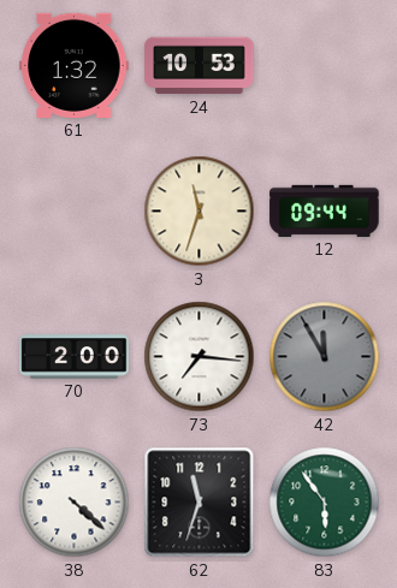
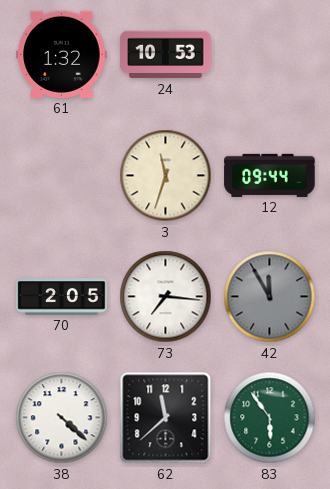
70: 2:00 -> 2:05
62: 11:33 -> 11:38
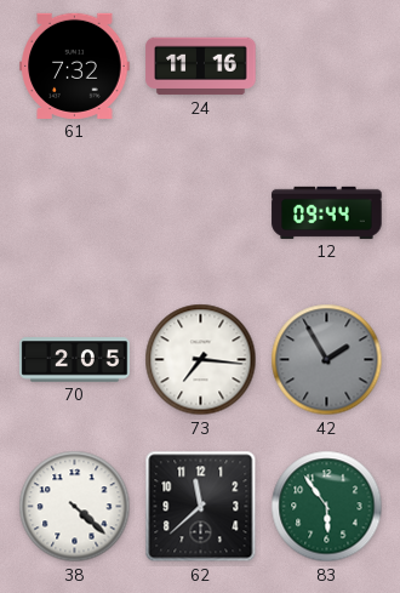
61: 1:32 -> 7:32
24: 10:53 -> 11:16
3: 11:33 -> none
42: 11:55 -> 1:55
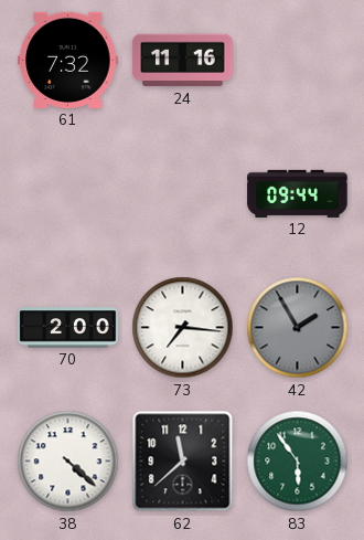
70: 2:05 -> 2:00
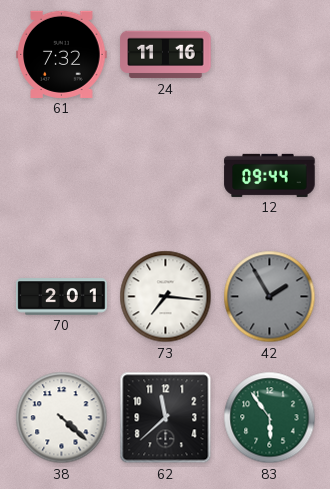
70: 2:00 -> 2:01
